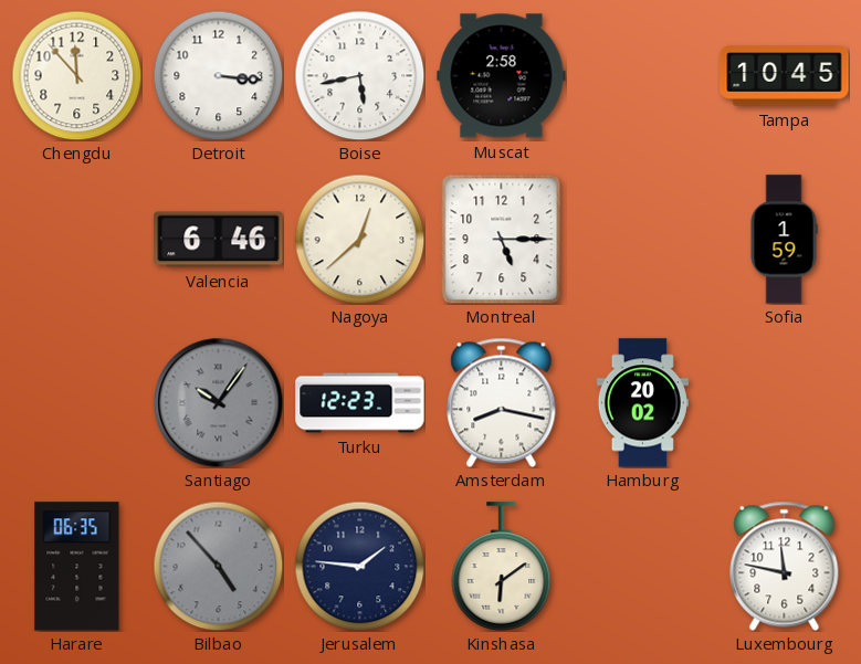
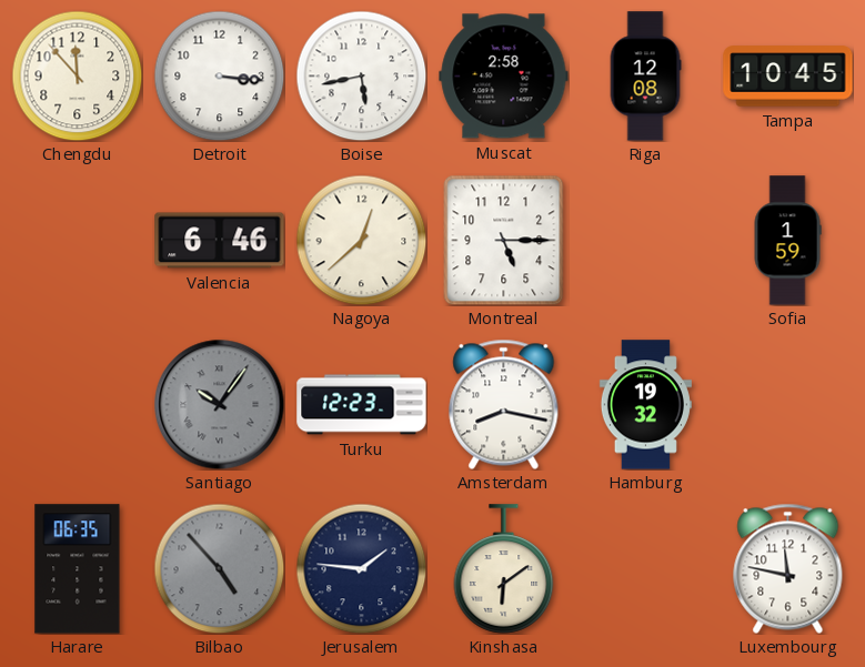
Riga: none -> 12:08
Hamburg: 20:02 -> 19:32
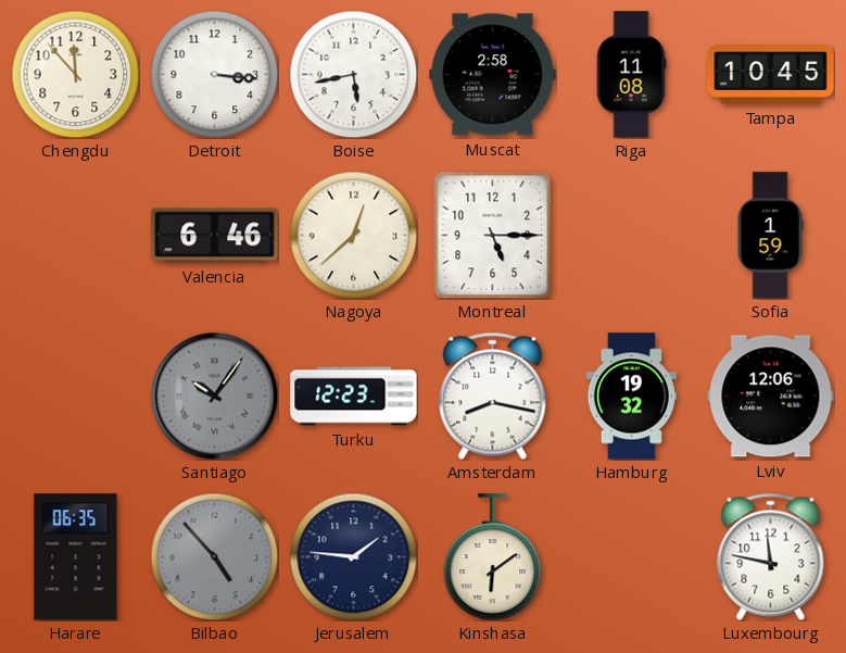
Riga: 12:08 -> 11:08
Lviv: none -> 12:06
